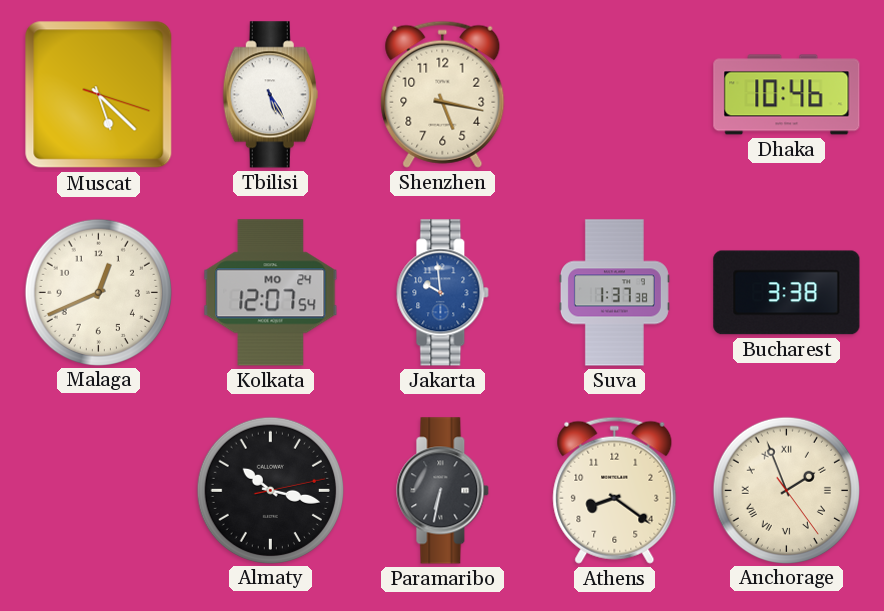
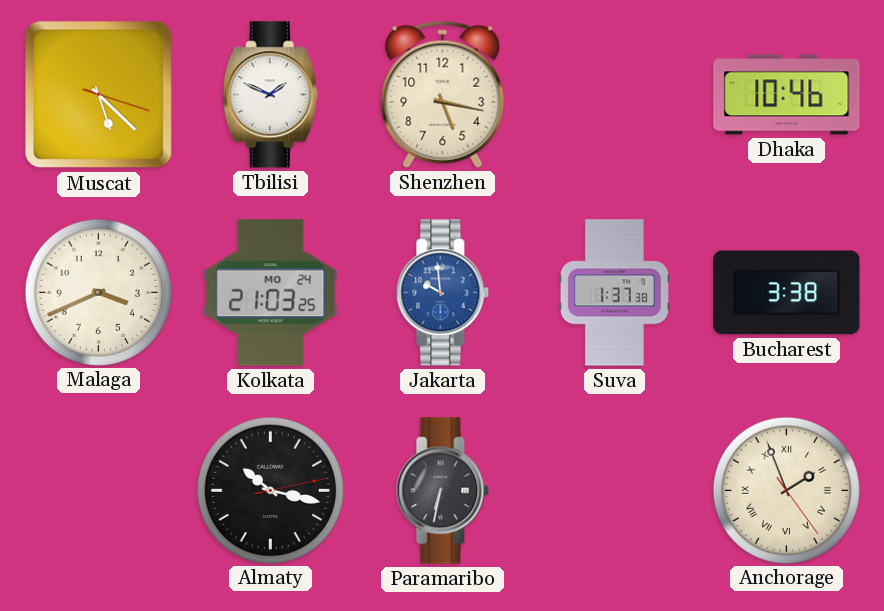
Tbilisi: 5:25 -> 1:49
Malaga: 12:41 -> 3:41
Kolkata: 12:07 -> 21:03
Athens: 8:21 -> none
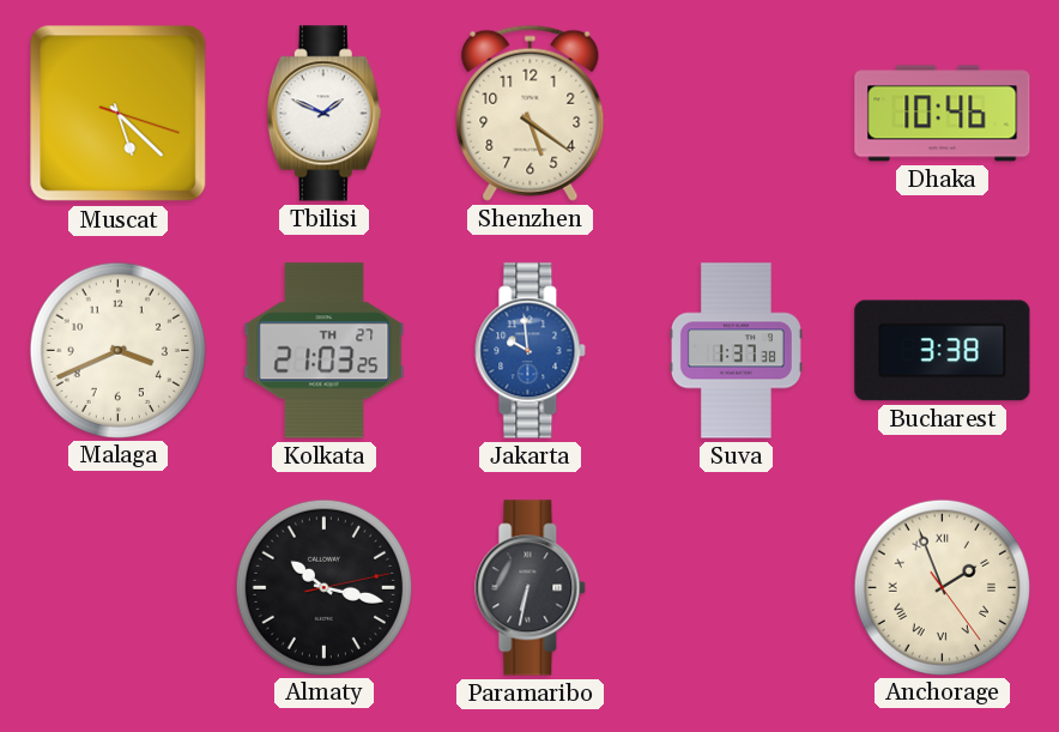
Shenzhen: 5:17 -> 5:21
Kolkata date: MO 24 -> TH 27
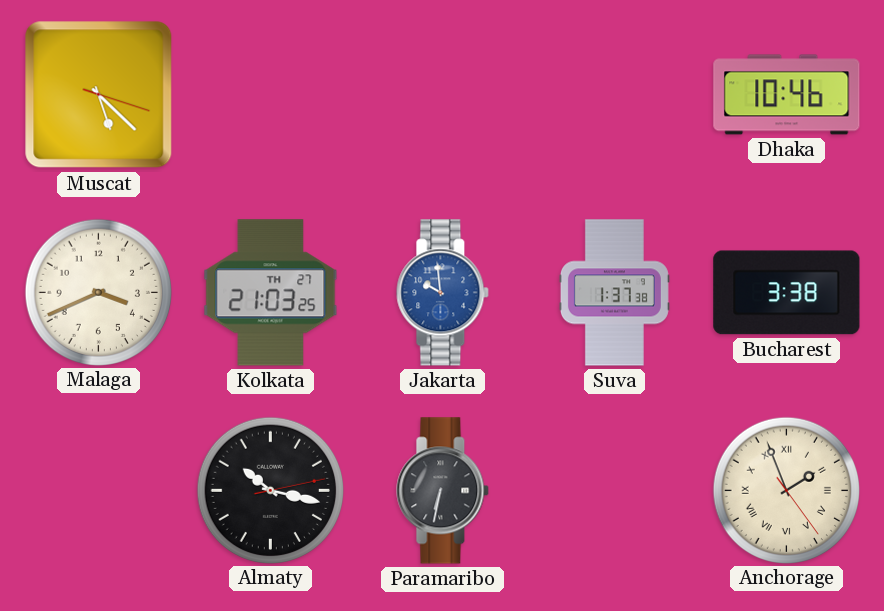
Tbilisi: 1:49 -> none
Shenzhen: 5:21 -> none
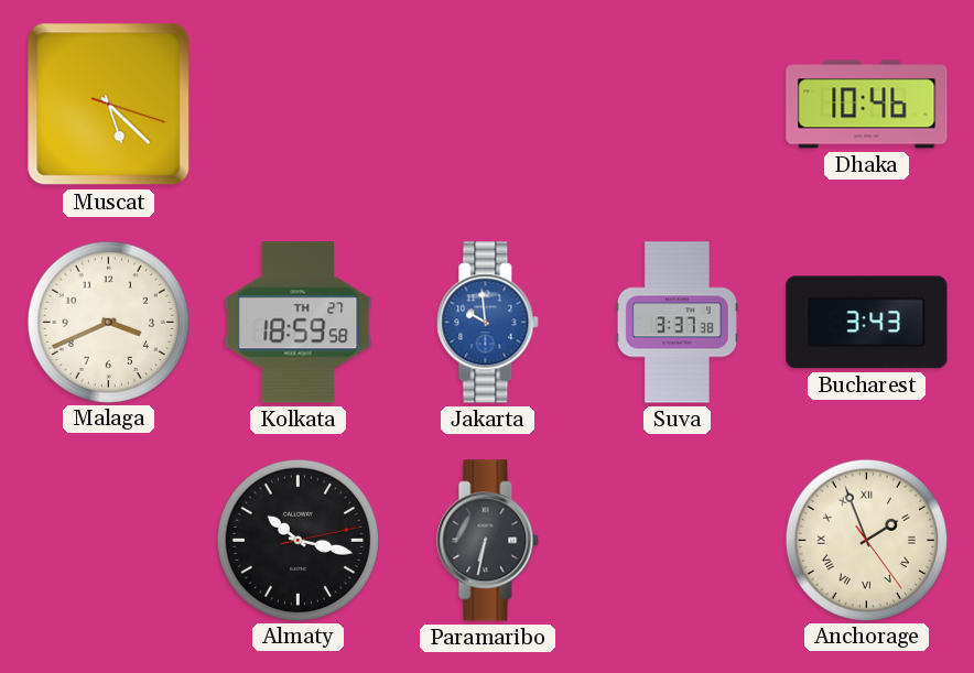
Kolkata: 21:03 -> 18:59
Suva: 1:37 -> 3:37
Bucharest: 3:38 -> 3:43
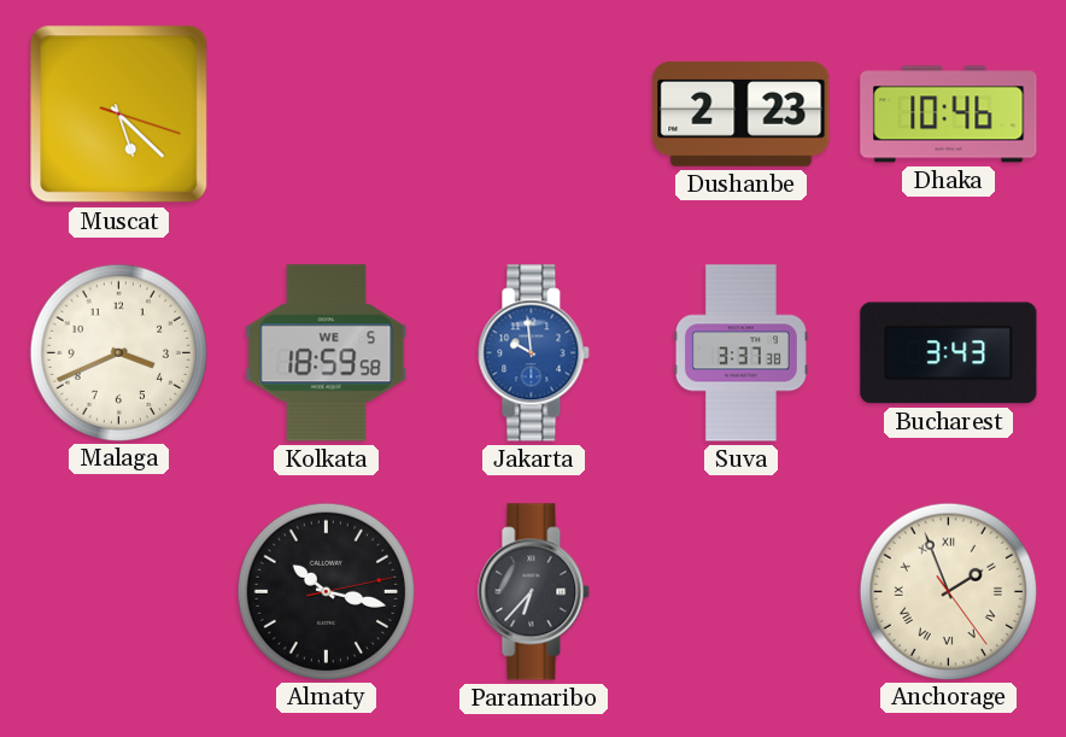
Dushanbe: none -> 2:23
Kolkata date: TH 27 -> WE 5
Paramaribo: 6:32 -> 6:37
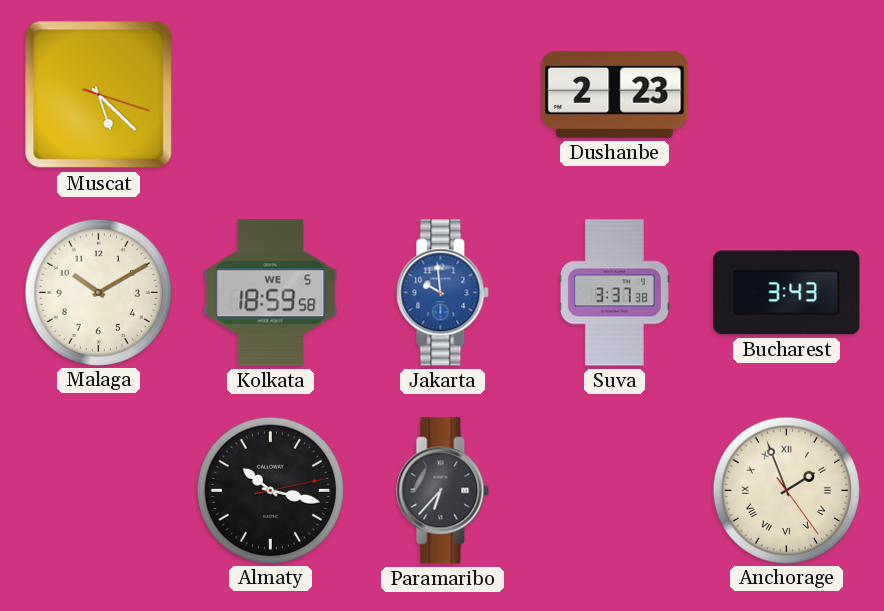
Dhaka: 10:46 -> none
Malaga: 3:41 -> 10:10
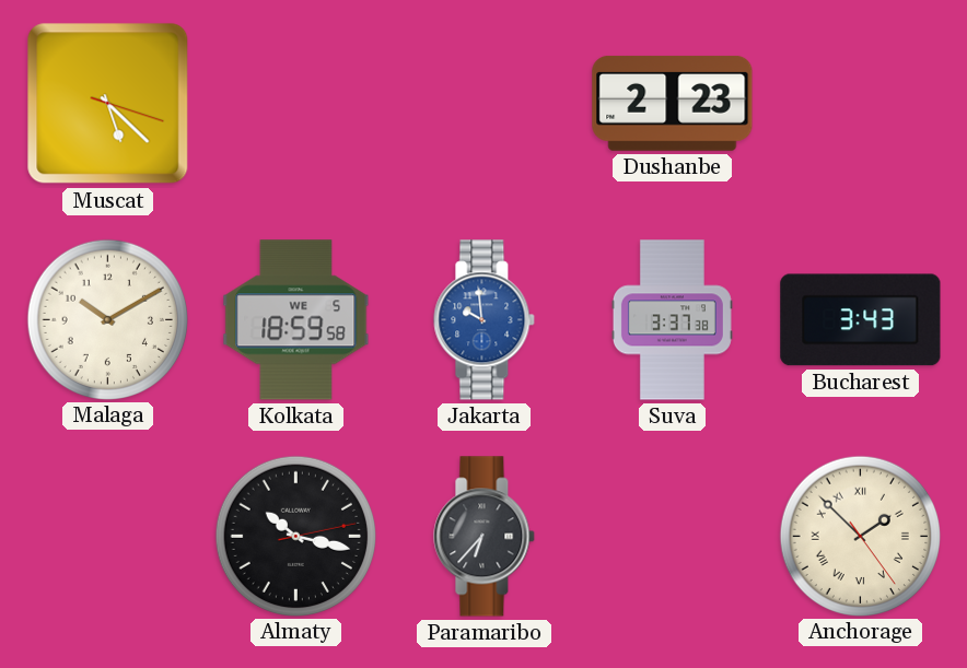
Anchorage: 1:56 -> 1:52
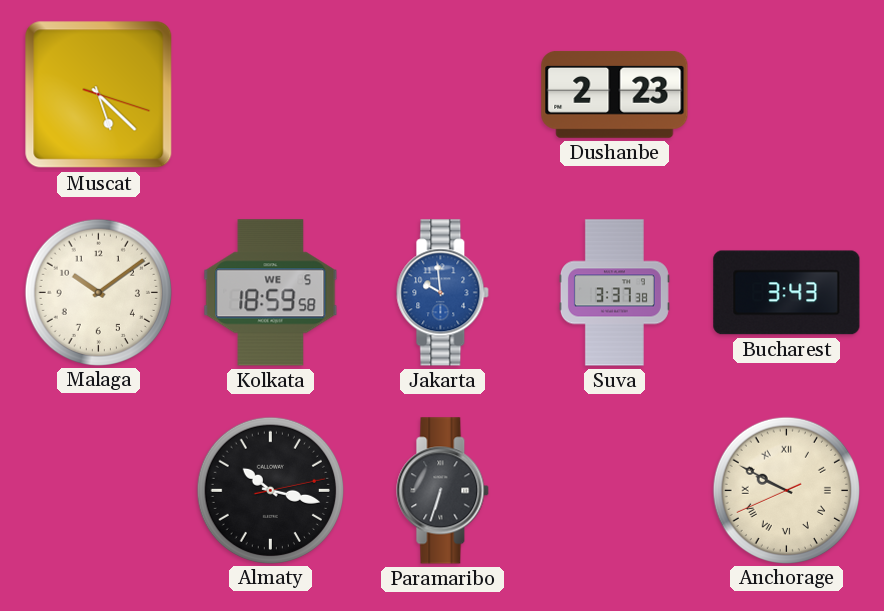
Malaga: 10:10 -> 10:09
Paramaribo: 6:37 -> 6:33
Anchorage: 1:52 -> 9:49
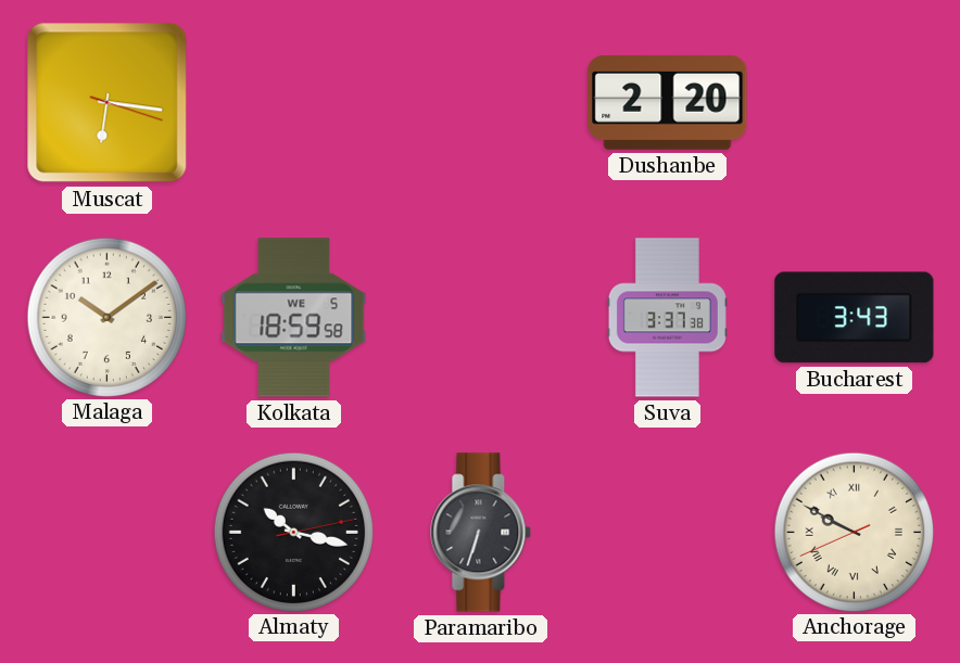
Muscat: 5:22 -> 6:16
Dushanbe: 2:23 -> 2:20
Jakarta: 9:59 -> none
